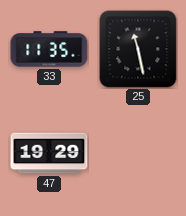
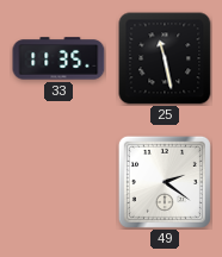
47: 19:29 -> none
49: none -> 2:21
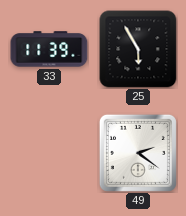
33: 11:35 -> 11:39
25: 11:28 -> 5:55
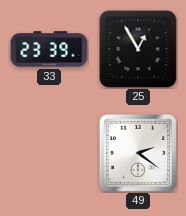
33: 11:39 -> 23:39
25: 5:55 -> 12:55
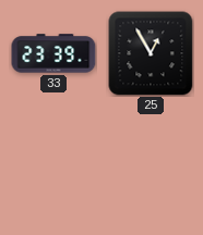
49: 2:21 -> none
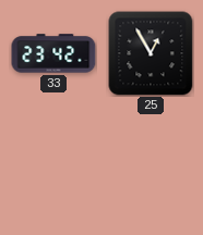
33: 23:39 -> 23:42
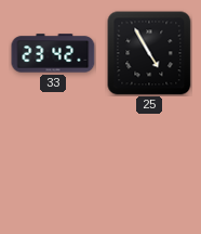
25: 12:55 -> 4:55
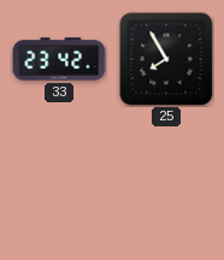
25: 4:55 -> 7:55
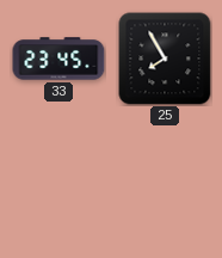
33: 23:42 -> 23:45
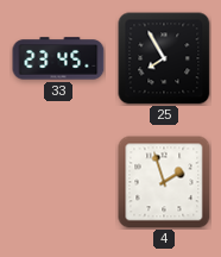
4: none -> 1:57
